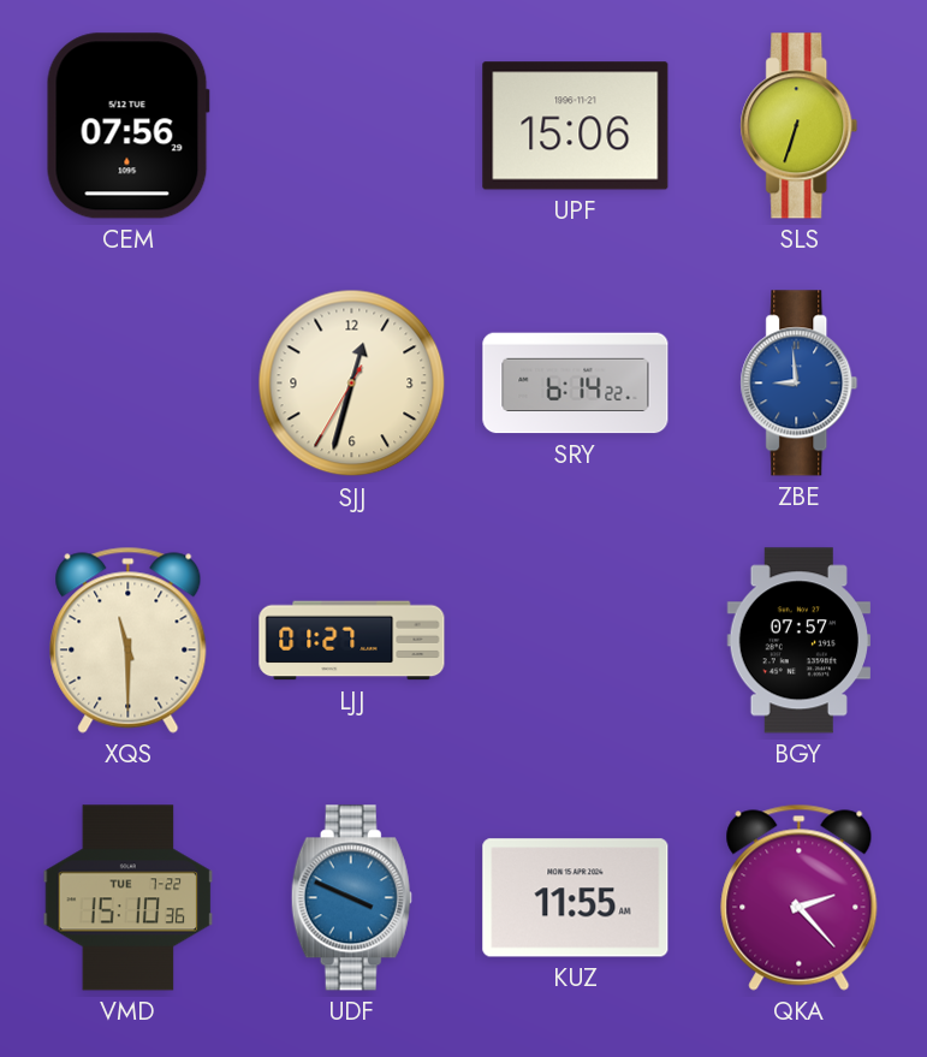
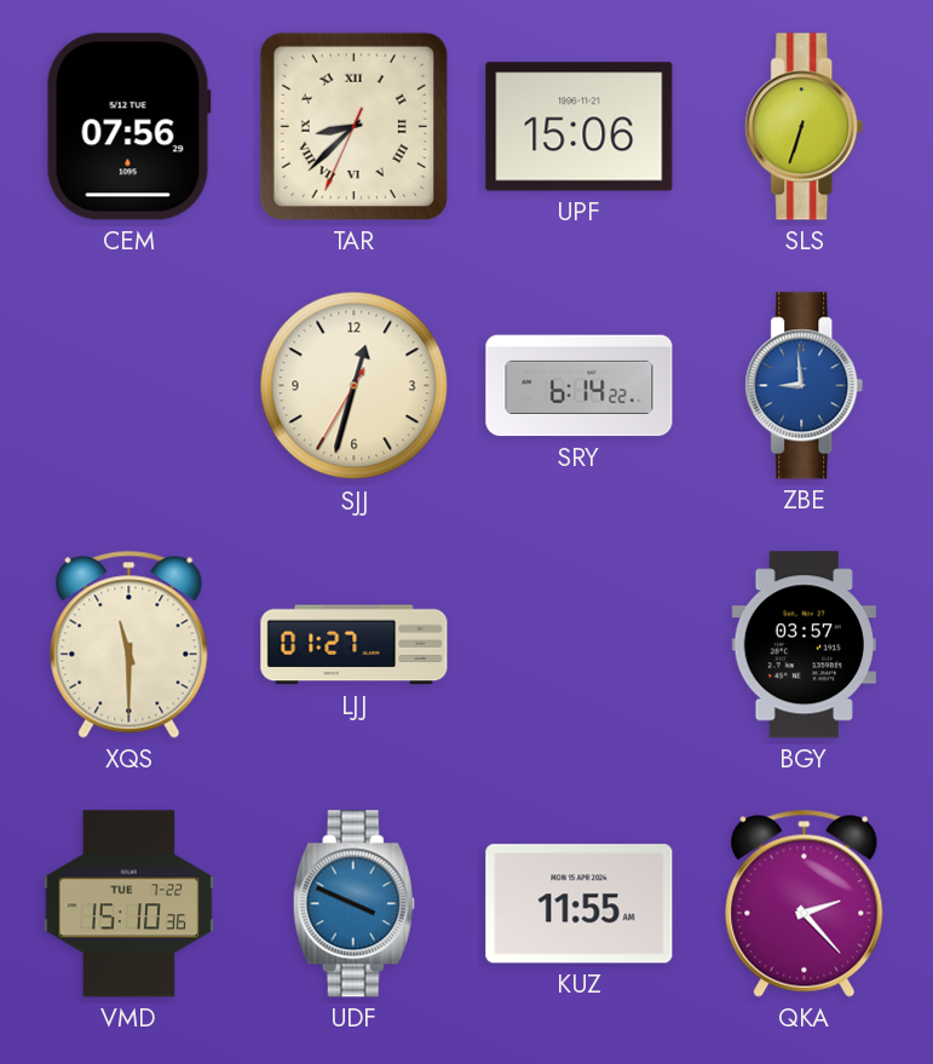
TAR: none -> 8:37
BGY: 07:57 -> 03:57
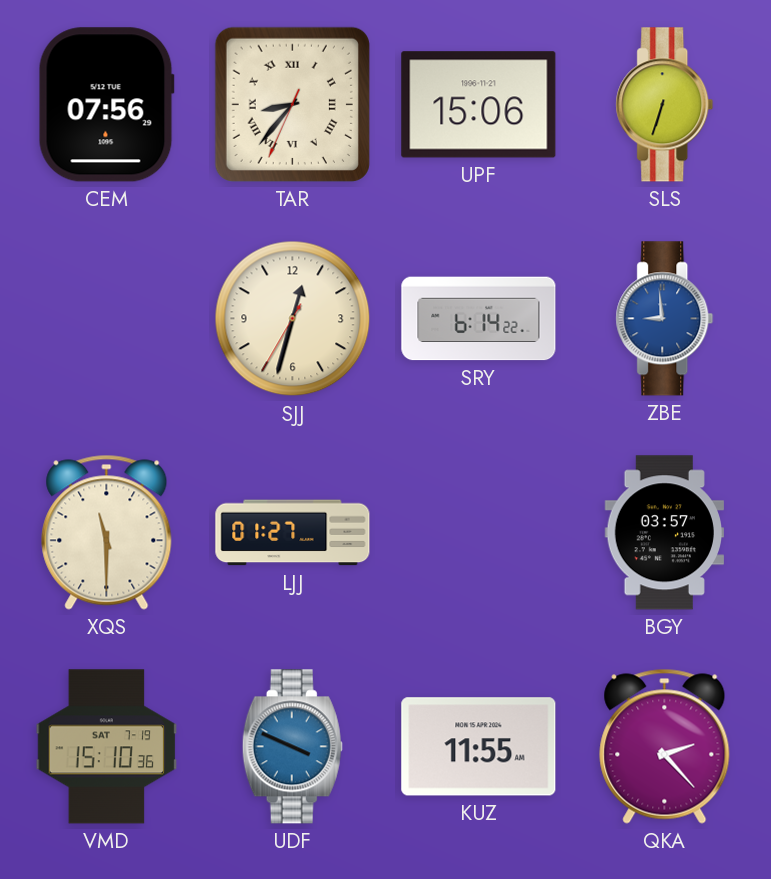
TAR: 8:37 -> 8:36
VMD date: TUE 7-22 -> SAT 7-19
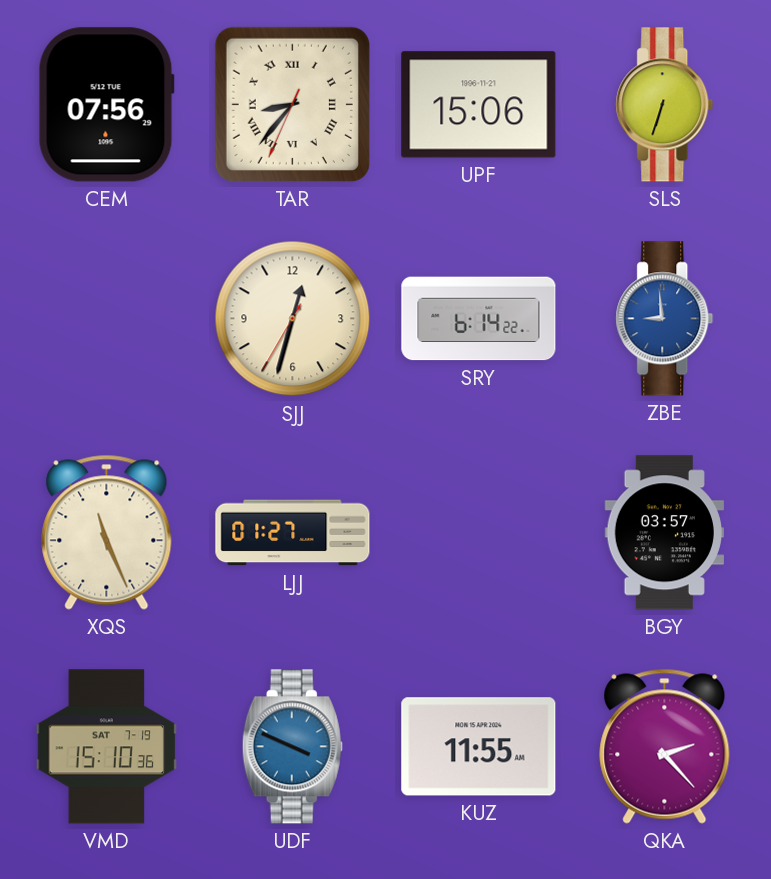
XQS: 11:30 -> 11:26
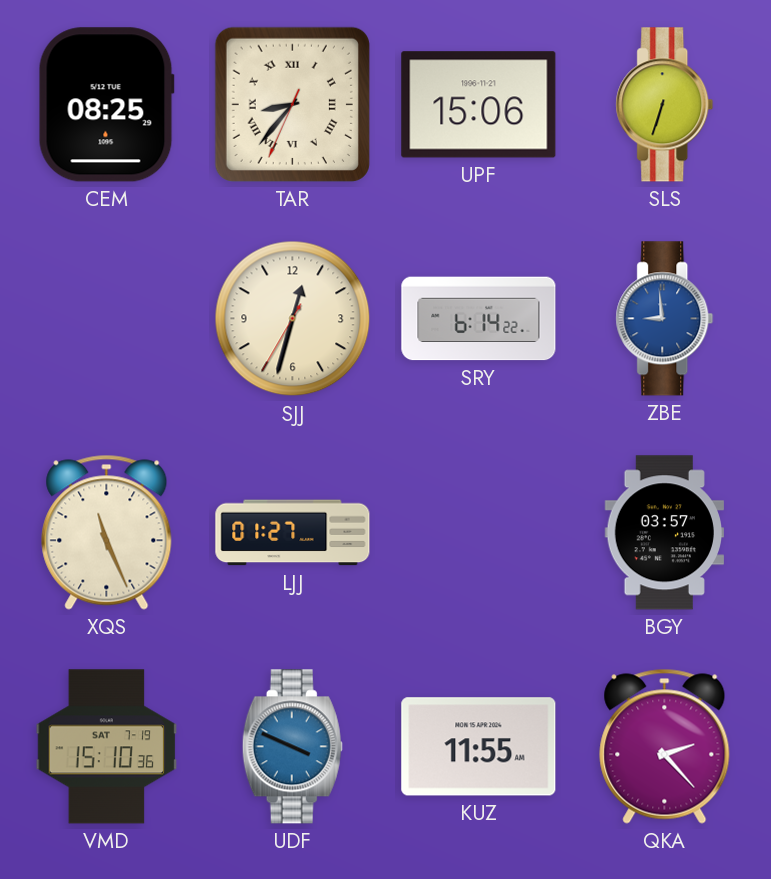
CEM: 07:56 -> 08:25
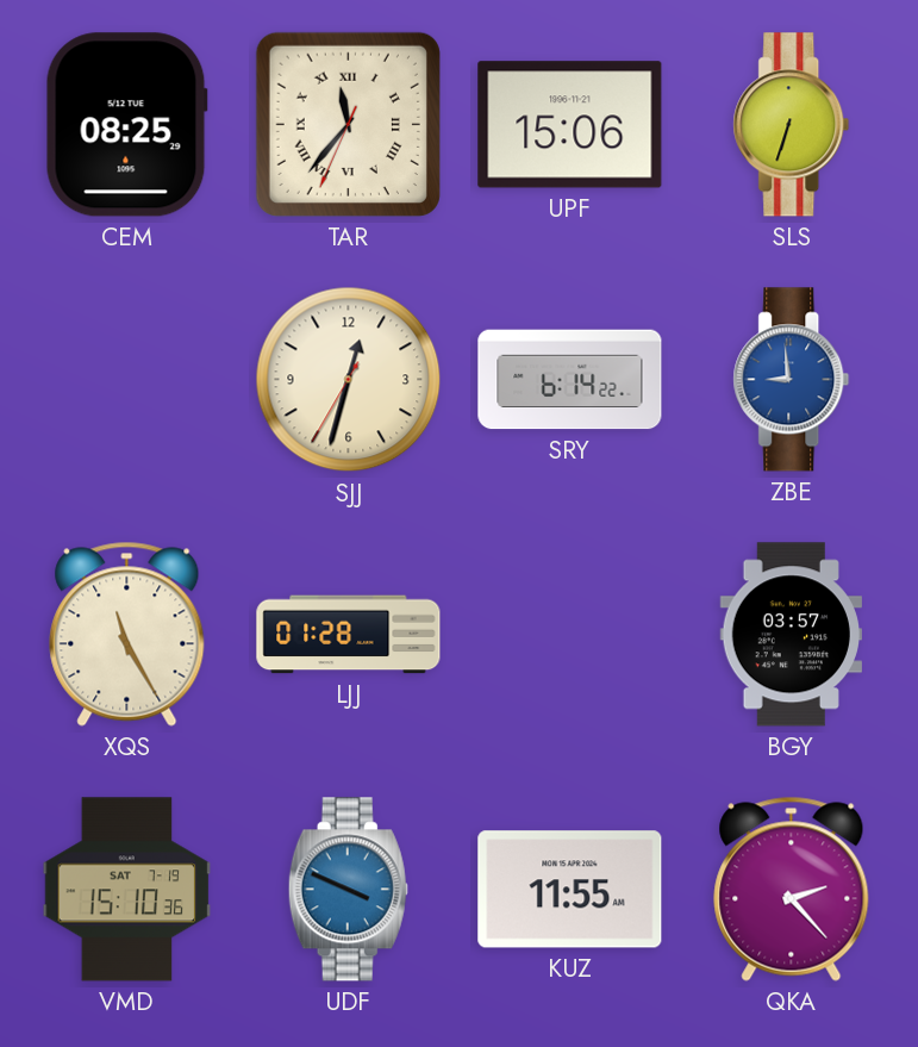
TAR: 8:36 -> 11:36
XQS: 11:26 -> 11:25
LJJ: 01:27 -> 01:28
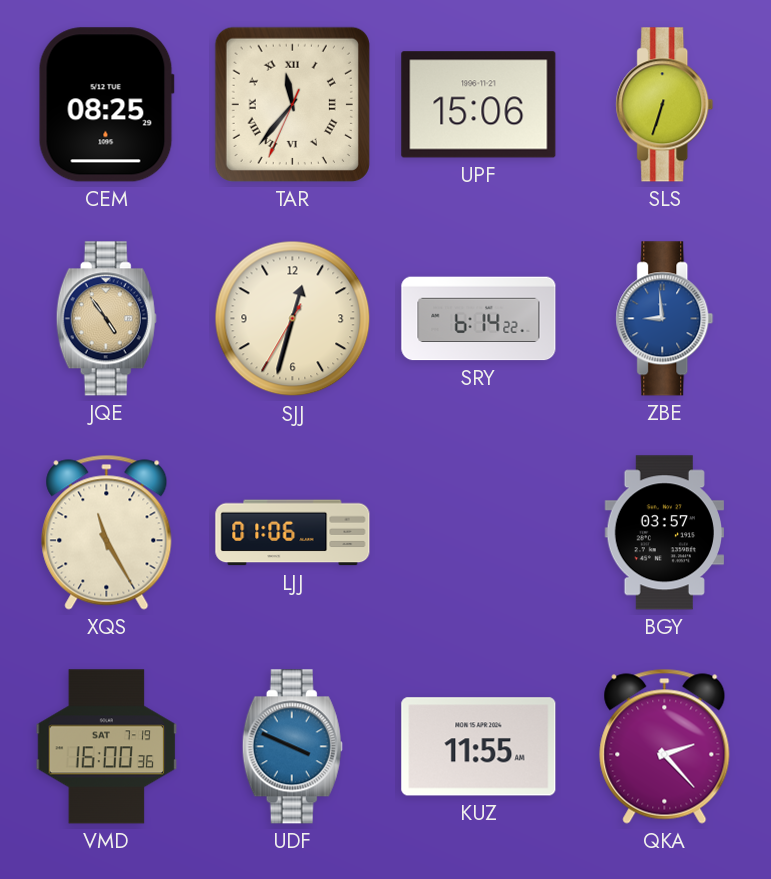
JQE: none -> 4:54
LJJ: 01:28 -> 01:06
VMD: 15:10 -> 16:00
